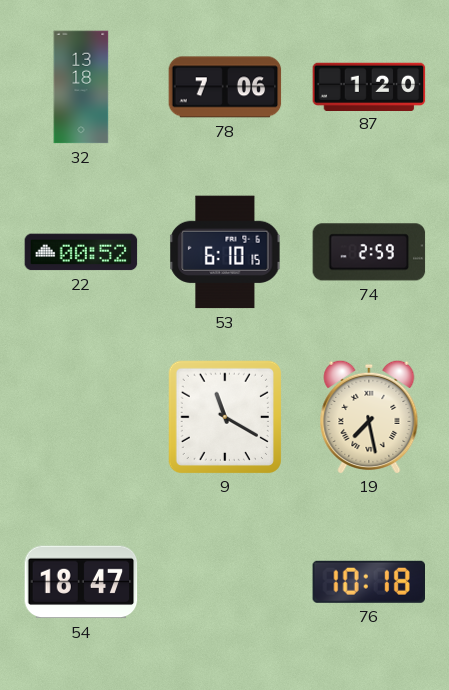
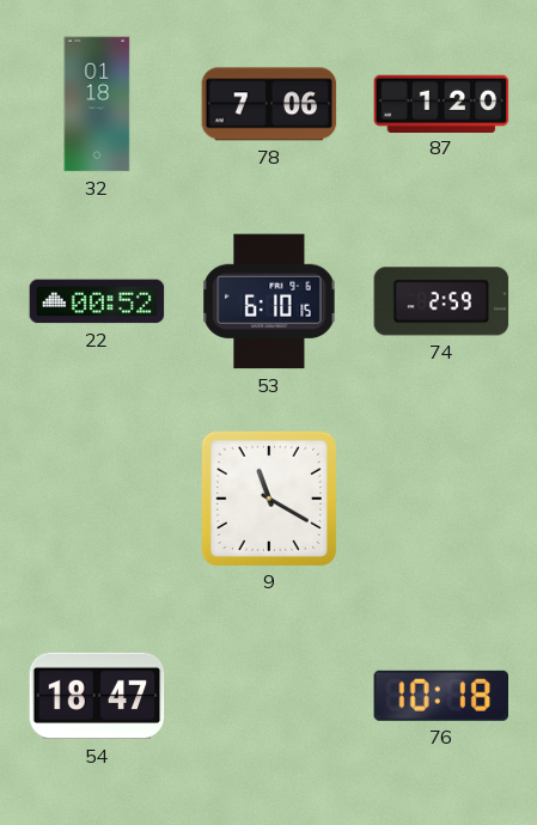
32: 13:18 -> 01:18
19: 7:28 -> none
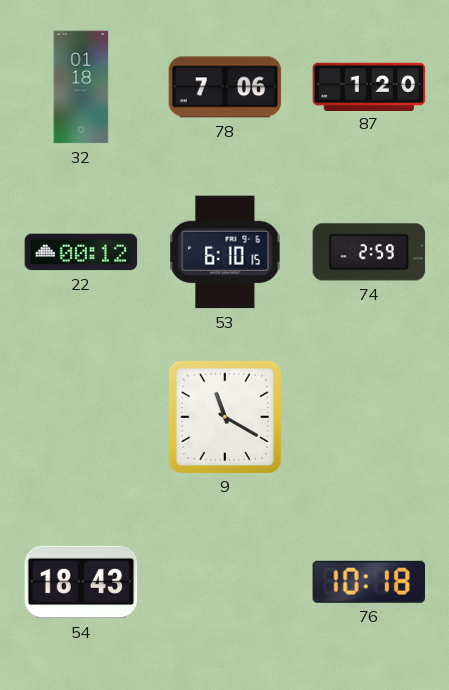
22: 00:52 -> 00:12
54: 18:47 -> 18:43
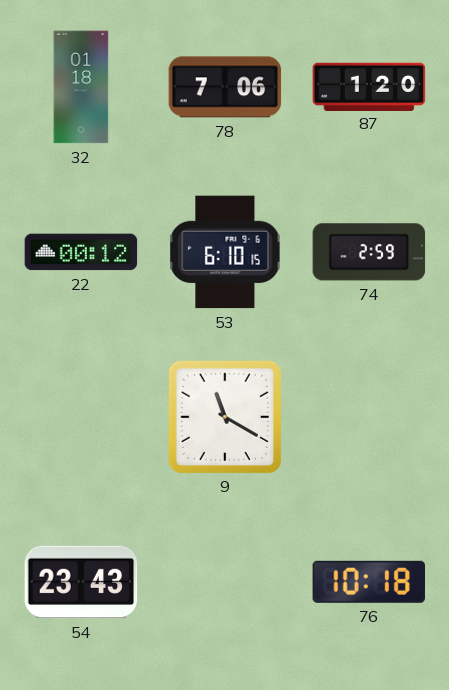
54: 18:43 -> 23:43
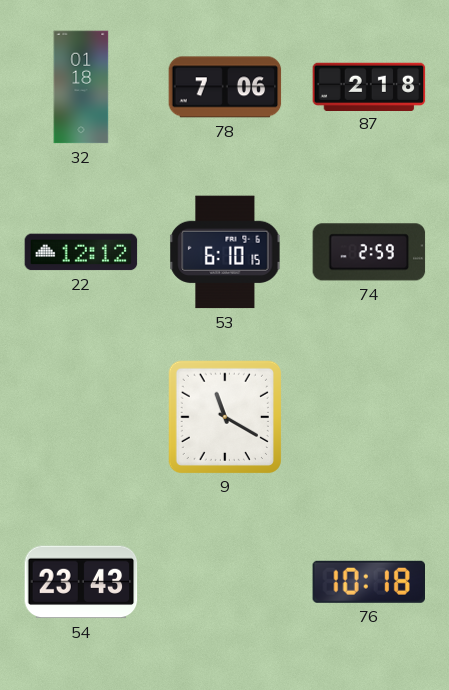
87: 1:20 -> 2:18
22: 00:12 -> 12:12
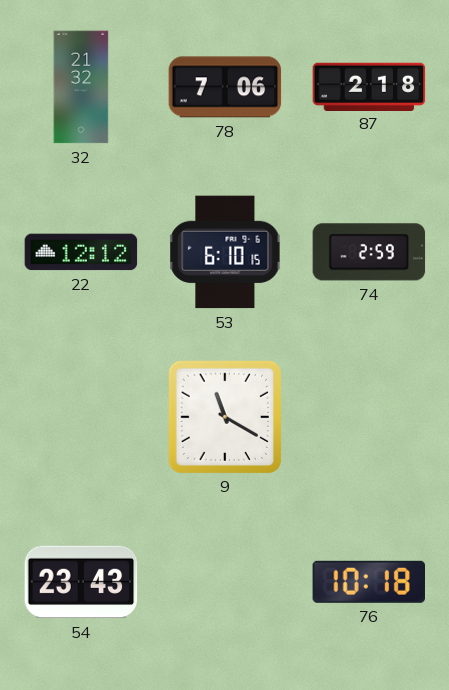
32: 01:18 -> 21:32
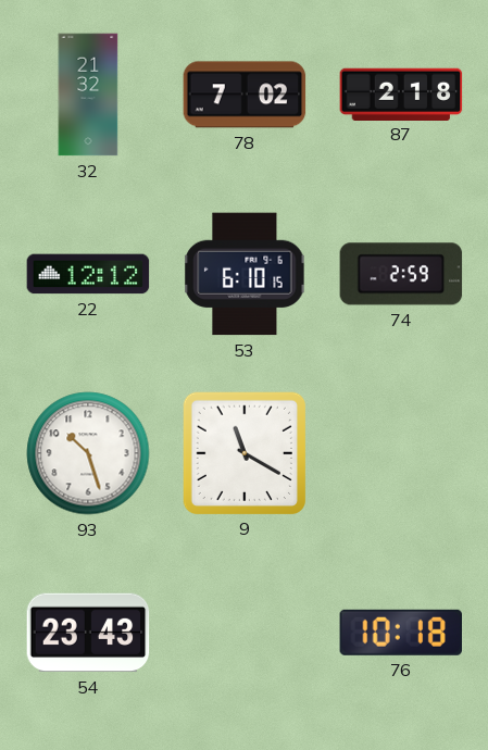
78: 7:06 -> 7:02
93: none -> 10:27
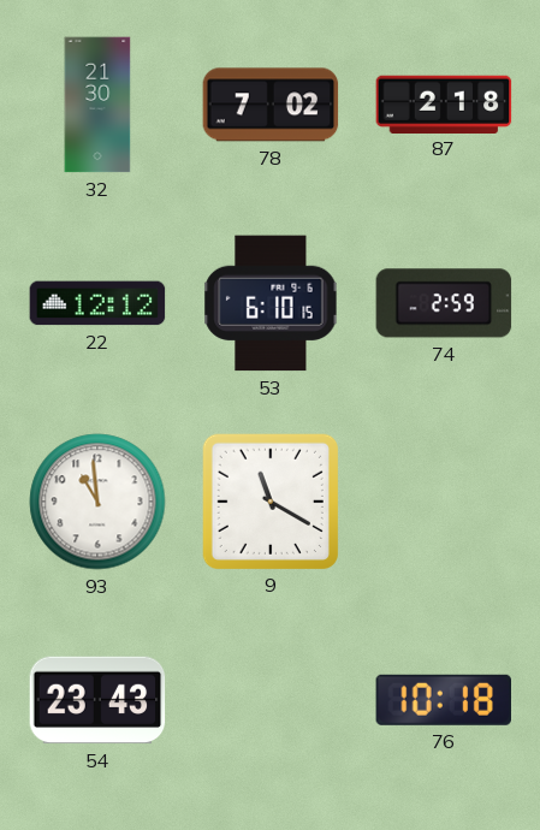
32: 21:32 -> 21:30
93: 10:27 -> 10:59
